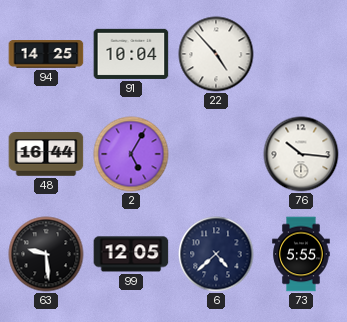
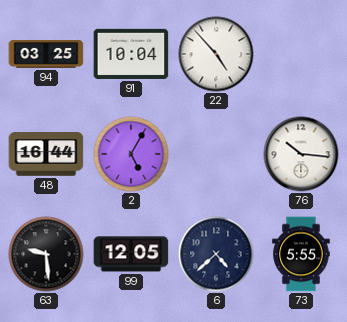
94: 14:25 -> 03:25
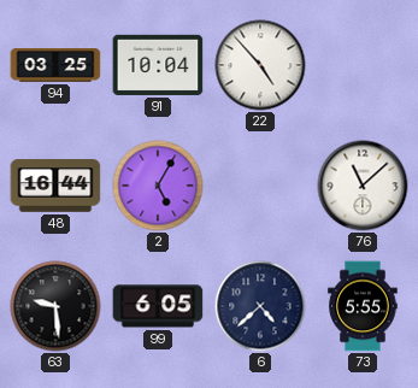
76: 10:16 -> 11:08
99: 12:05 -> 6:05
